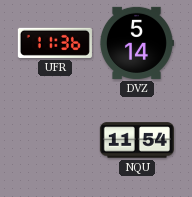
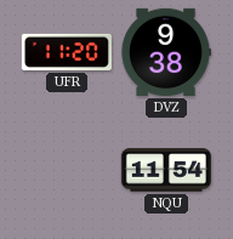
UFR: 11:36 -> 11:20
DVZ: 5:14 -> 9:38
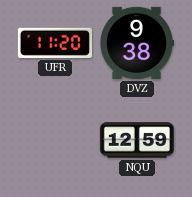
NQU: 11:54 -> 12:59
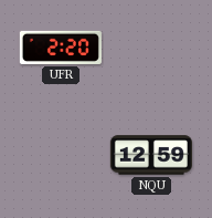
UFR: 11:20 -> 2:20
DVZ: 9:38 -> none
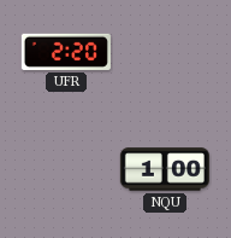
NQU: 12:59 -> 1:00
